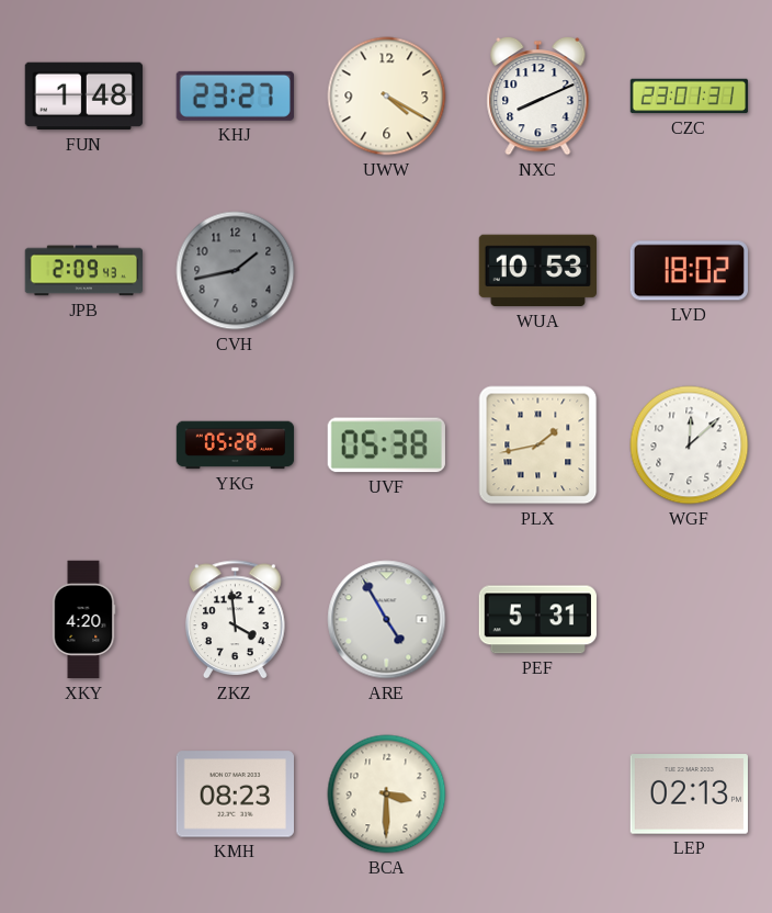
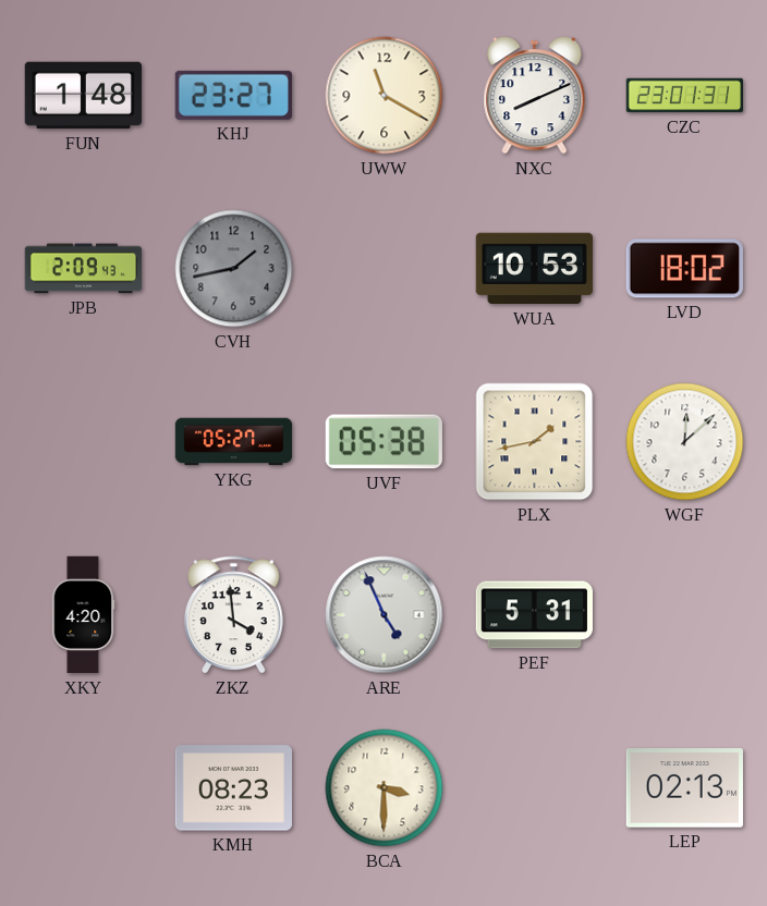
UWW: 4:20 -> 11:20
YKG: 05:28 -> 05:27
ARE: 4:55 -> 4:56
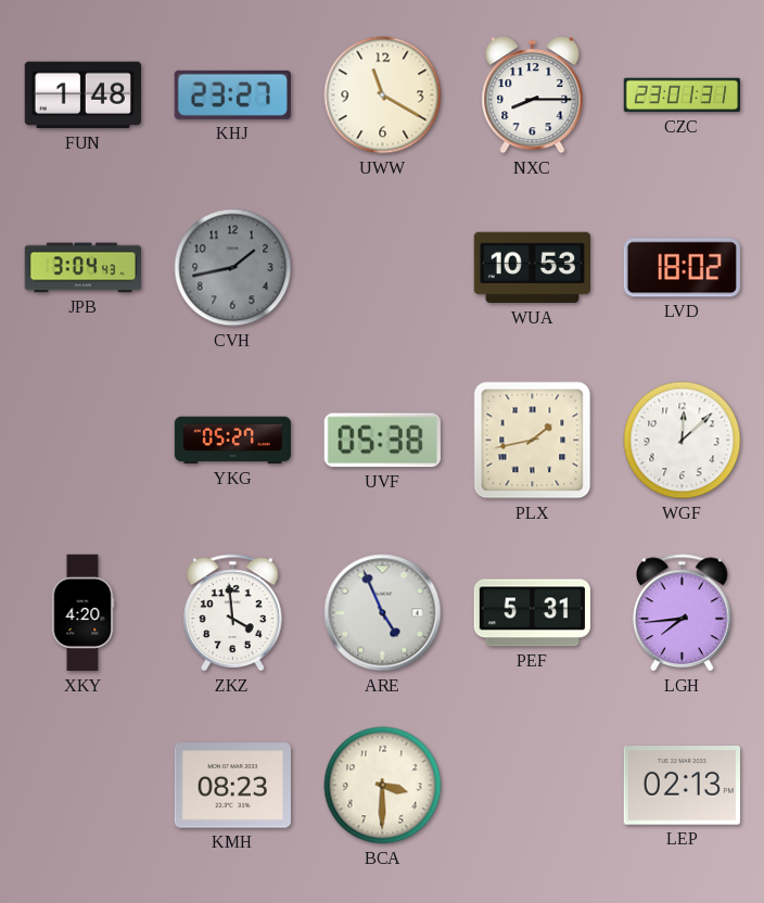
NXC: 8:11 -> 8:15
JPB: 2:09 -> 3:04
LGH: none -> 7:44
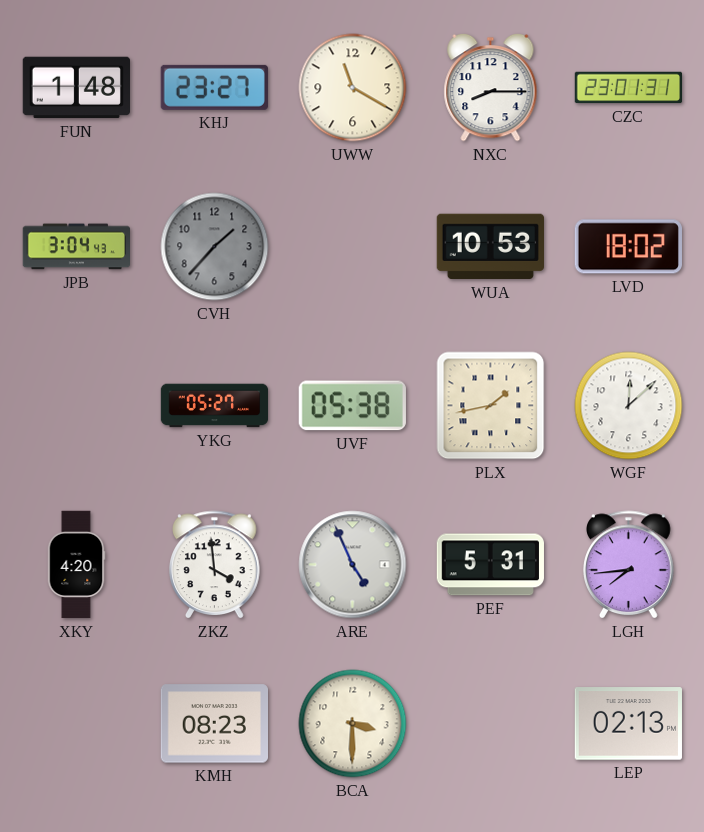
CVH: 1:43 -> 1:37
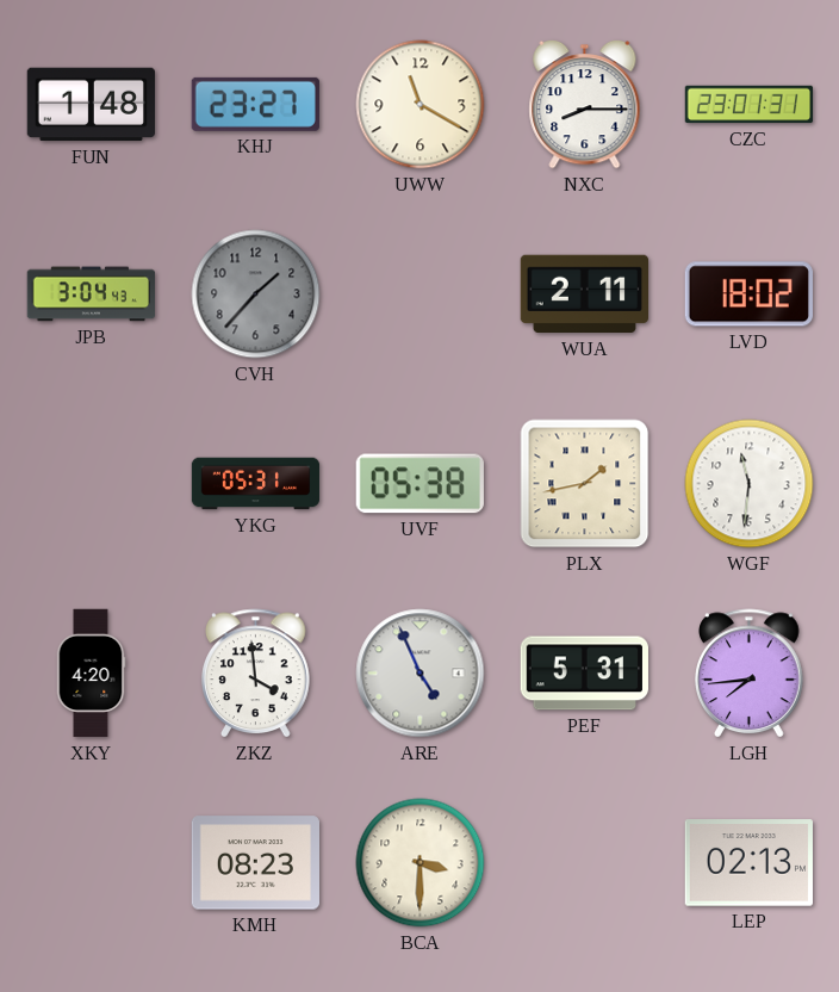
WUA: 10:53 -> 2:11
YKG: 05:27 -> 05:31
WGF: 12:08 -> 11:31
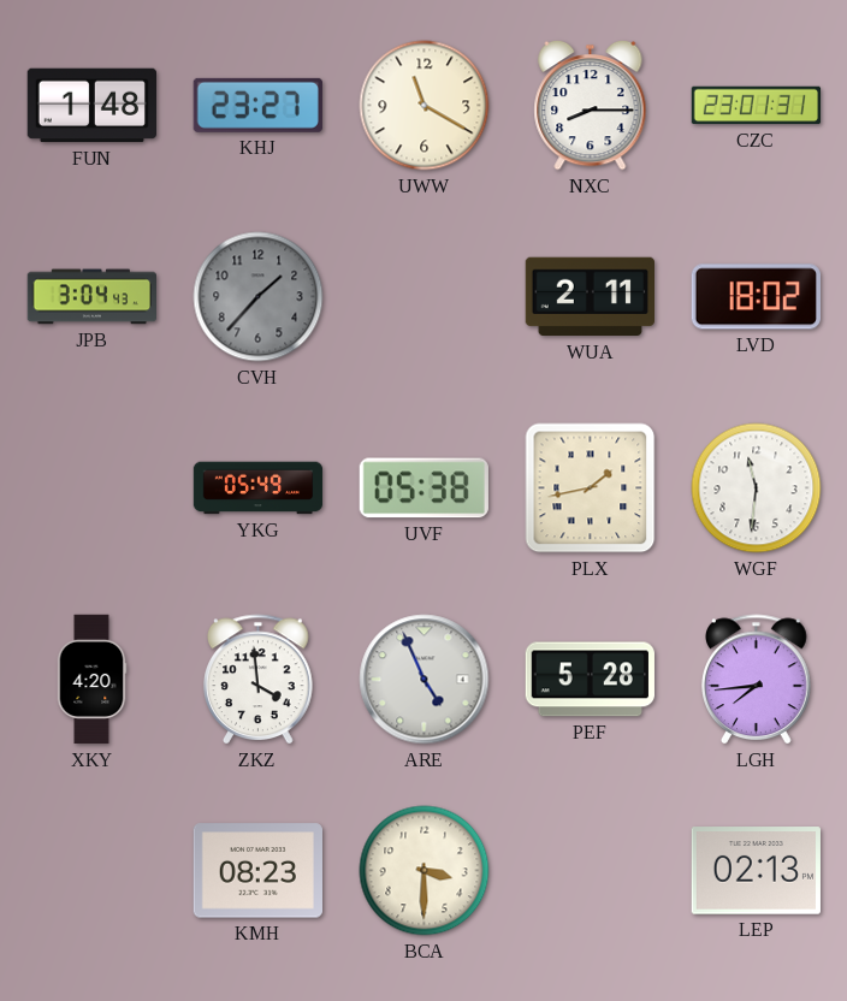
YKG: 05:31 -> 05:49
PEF: 5:31 -> 5:28
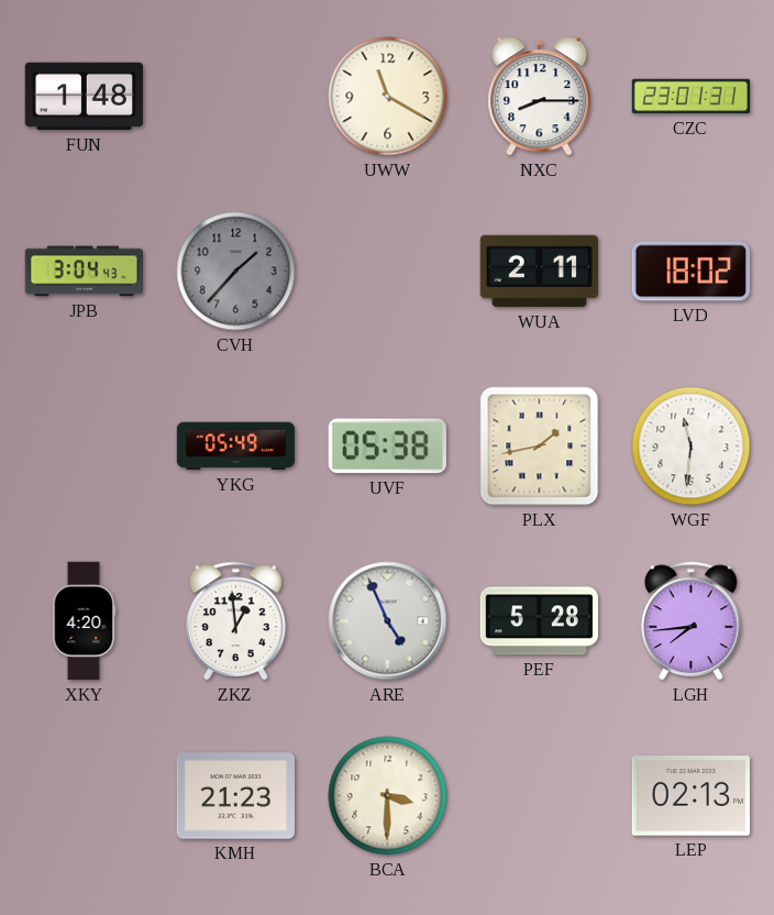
KHJ: 23:27 -> none
ZKZ: 3:59 -> 12:59
KMH: 08:23 -> 21:23
